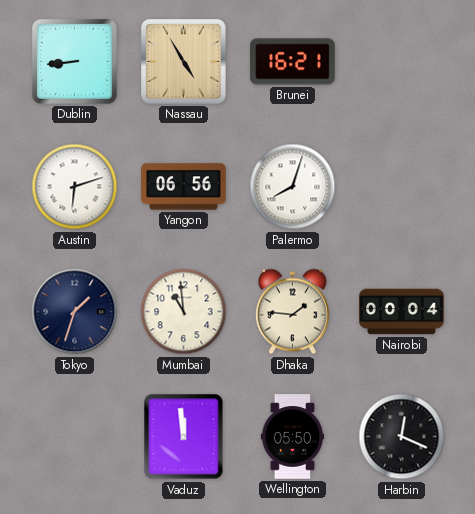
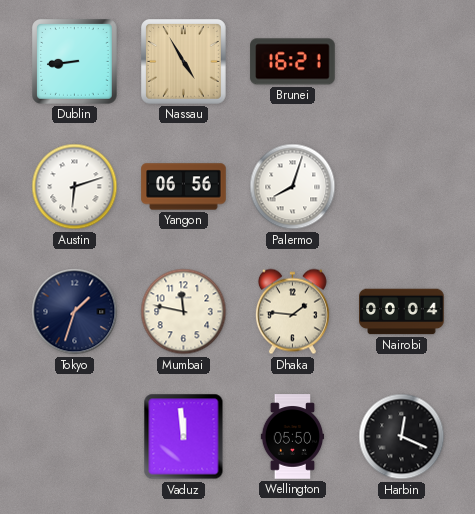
Mumbai: 10:59 -> 11:47
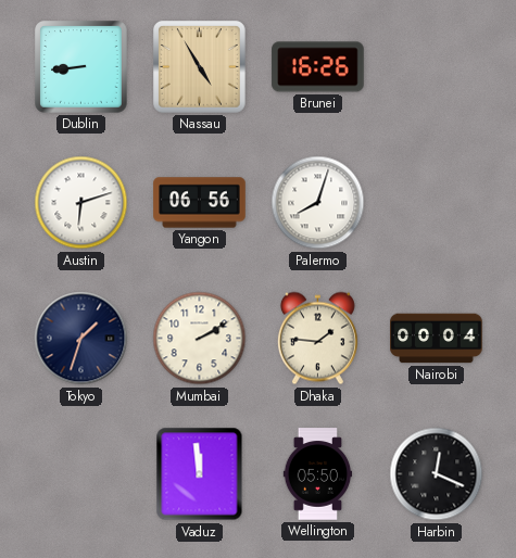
Brunei: 16:21 -> 16:26
Mumbai: 11:47 -> 2:10
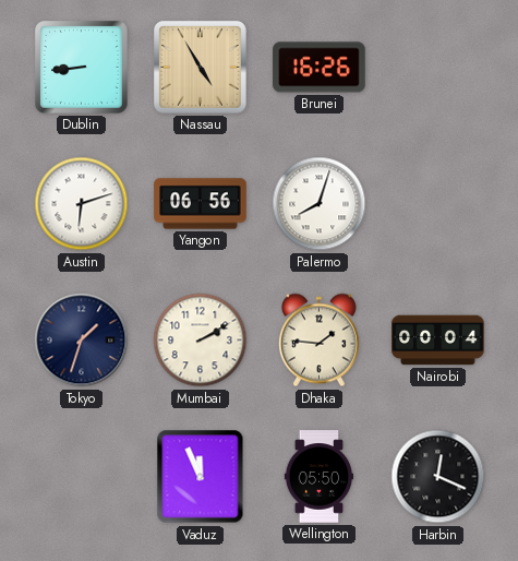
Vaduz: 11:59 -> 11:56
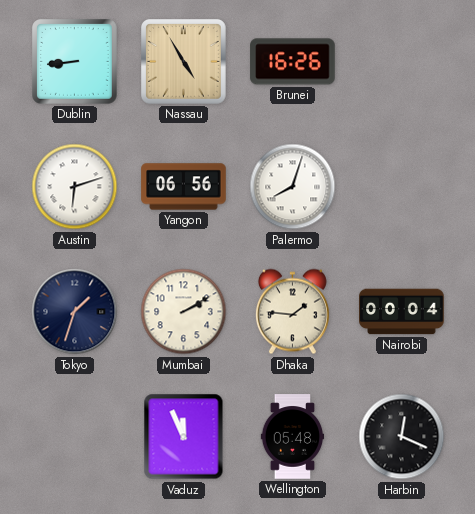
Wellington: 05:50 -> 05:48
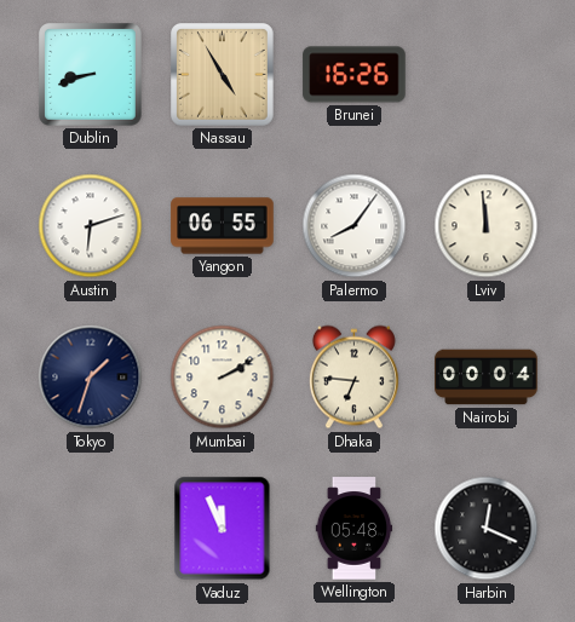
Dublin: 8:44 -> 8:42
Yangon: 06:56 -> 06:55
Palermo: 8:03 -> 8:06
Lviv: none -> 11:59
Dhaka: 1:46 -> 6:46
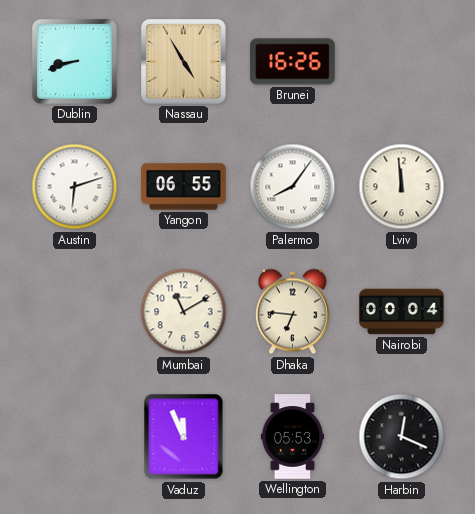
Tokyo: 1:33 -> none
Mumbai: 2:10 -> 11:10
Wellington: 05:48 -> 05:53
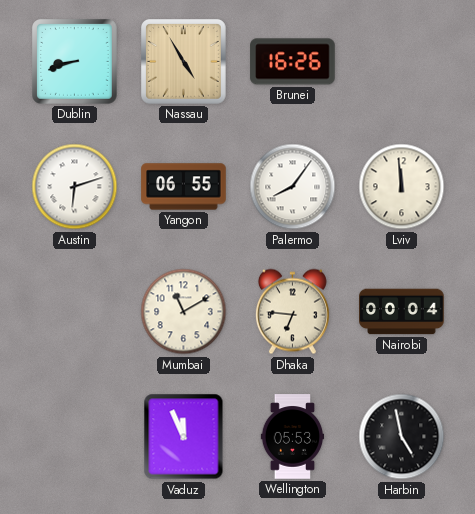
Harbin: 12:19 -> 4:58
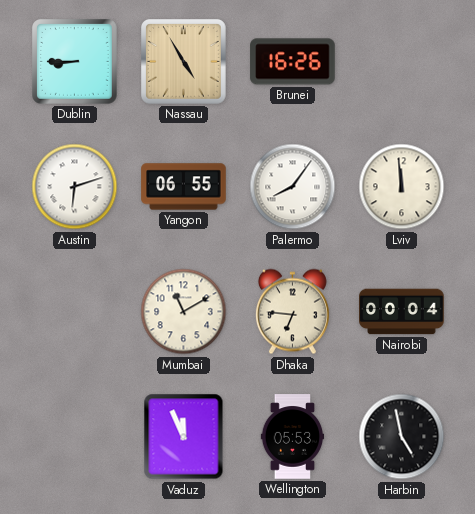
Dublin: 8:42 -> 8:45
